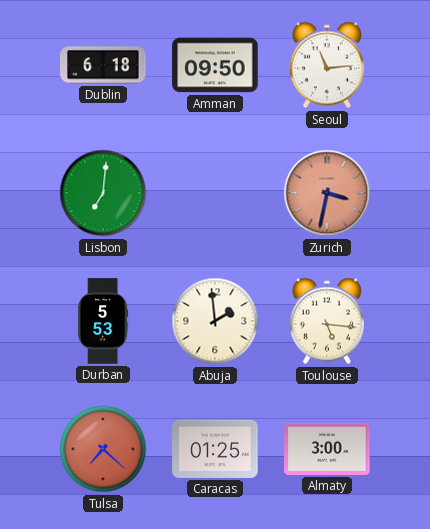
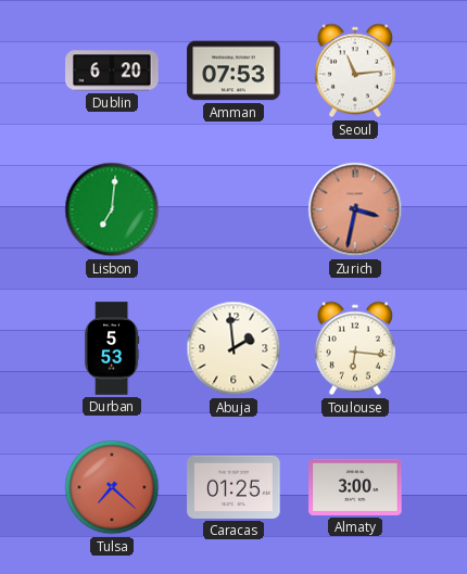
Dublin: 6:18 -> 6:20
Amman: 09:50 -> 07:53
Toulouse: 5:16 -> 6:16
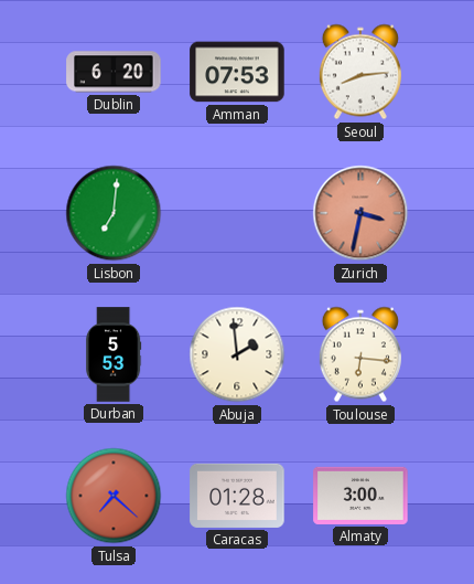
Seoul: 11:14 -> 8:14
Caracas: 01:25 -> 01:28
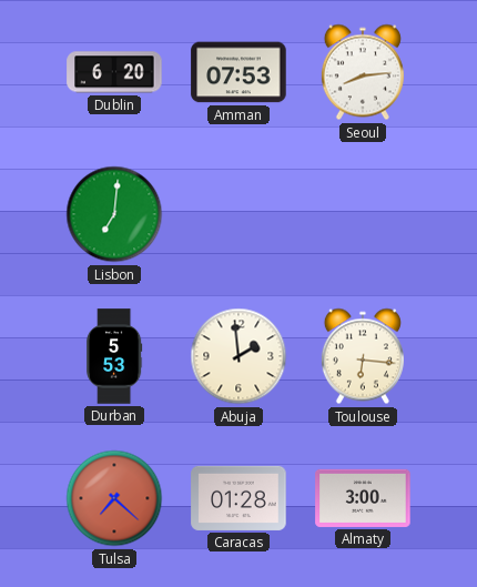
Zurich: 3:32 -> none
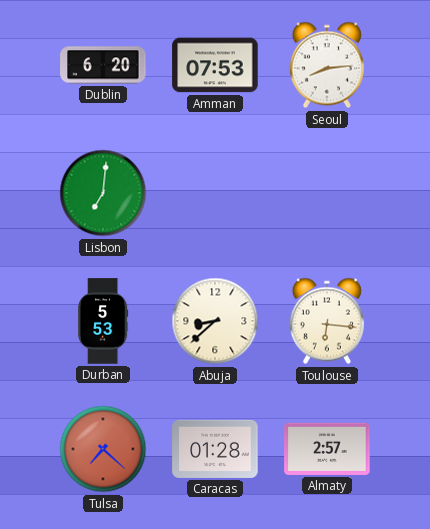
Abuja: 1:59 -> 8:38
Almaty: 3:00 -> 2:57
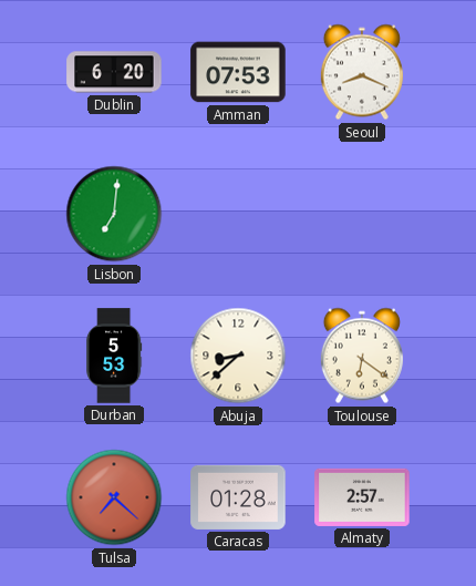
Seoul: 8:14 -> 8:19
Toulouse: 6:16 -> 6:21
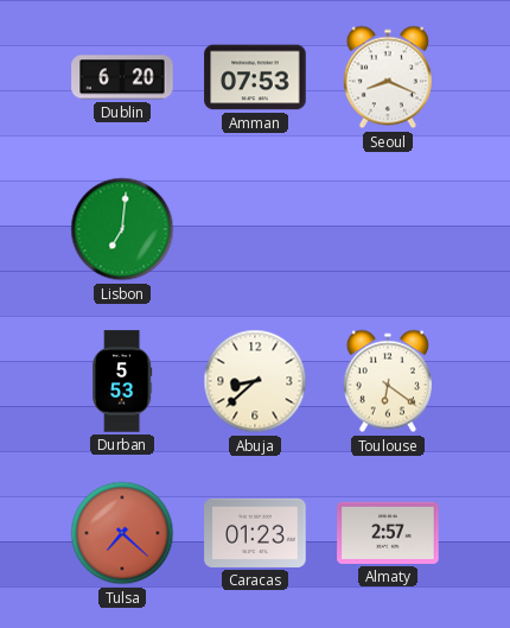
Caracas: 01:28 -> 01:23
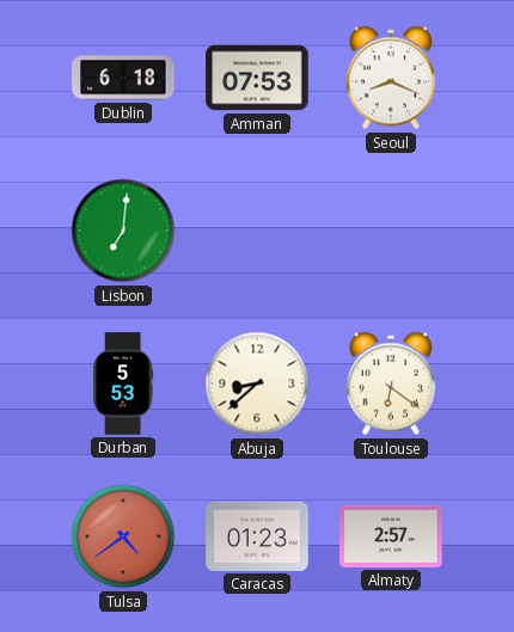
Dublin: 6:20 -> 6:18
Tulsa: 7:22 -> 4:39
